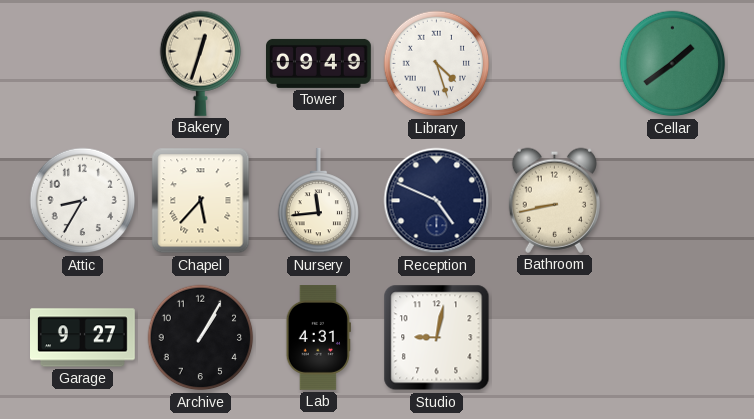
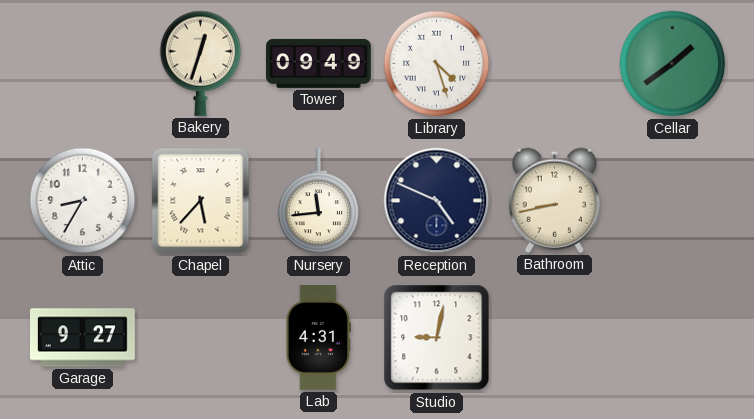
Archive: 1:05 -> none
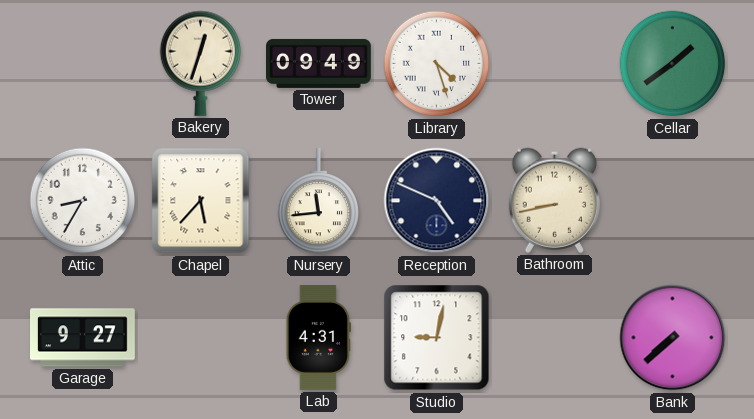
Bank: none -> 7:38
